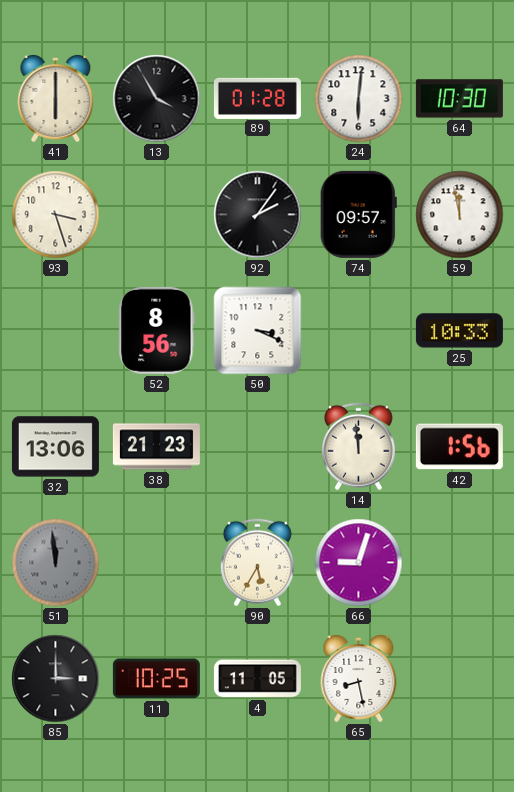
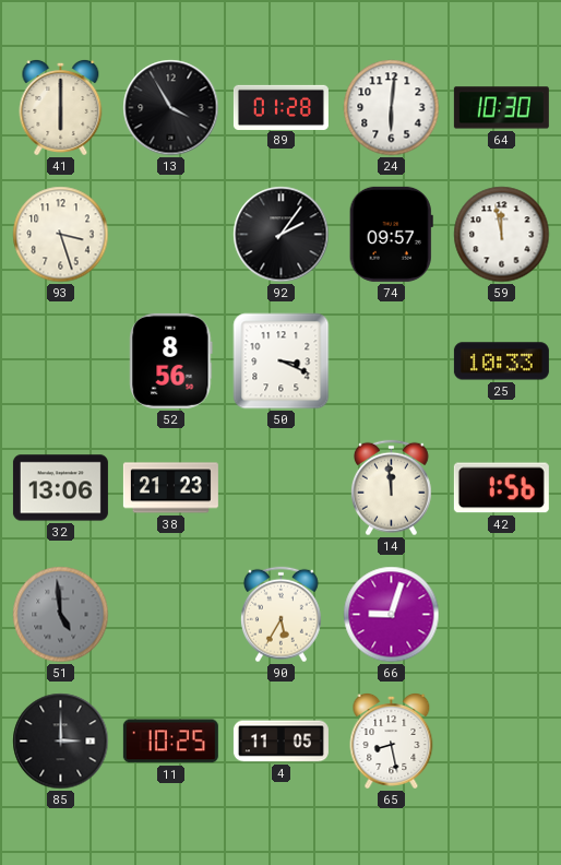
51: 11:59 -> 4:59
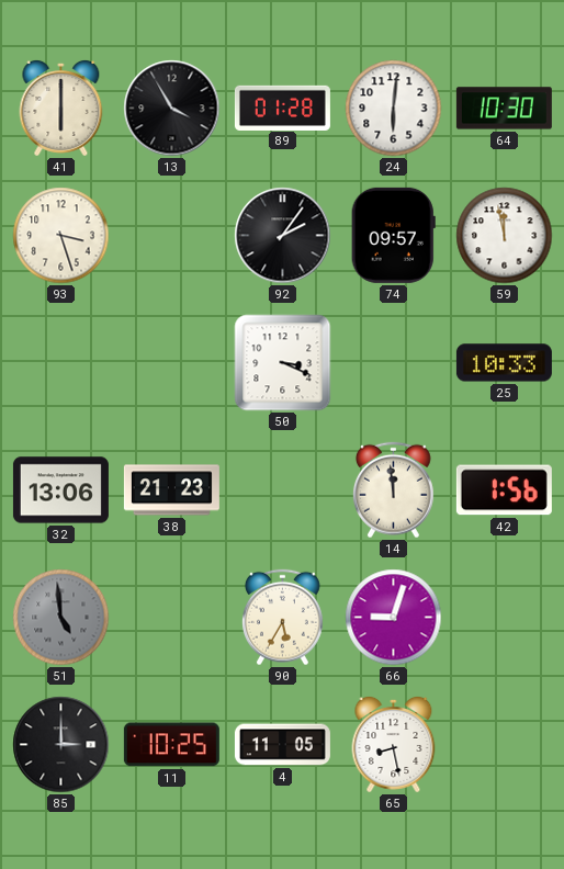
52: 8:56 -> none
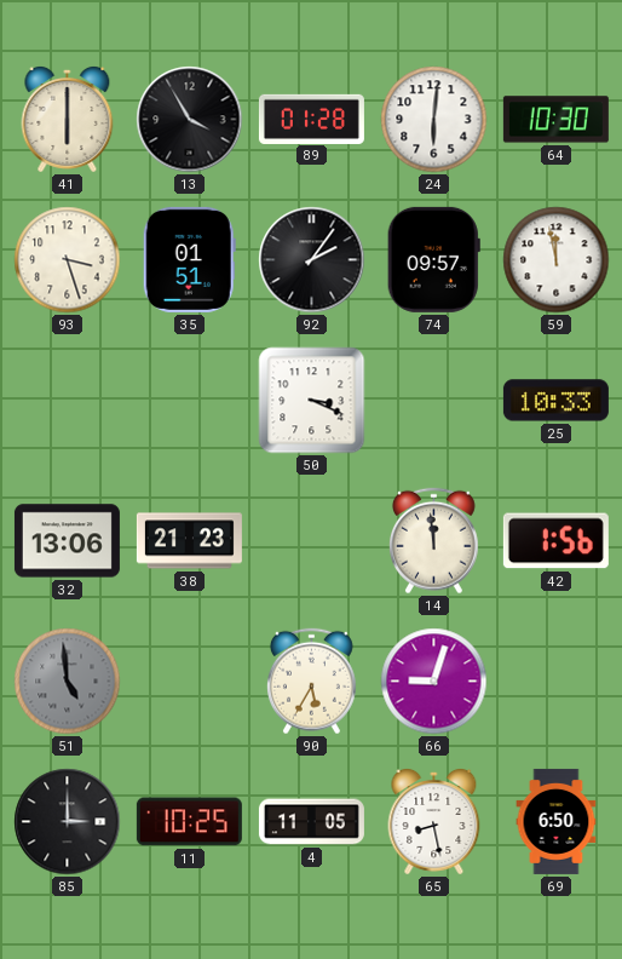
35: none -> 01:51
69: none -> 6:50
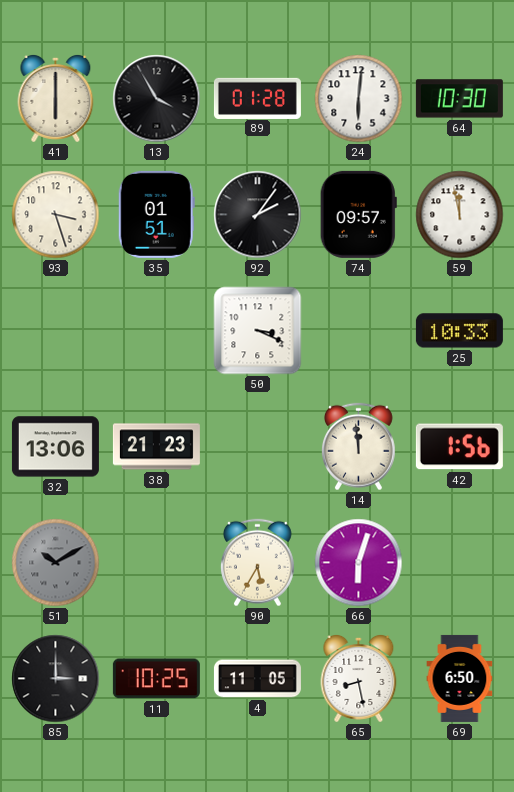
51: 4:59 -> 10:10
66: 9:03 -> 6:03
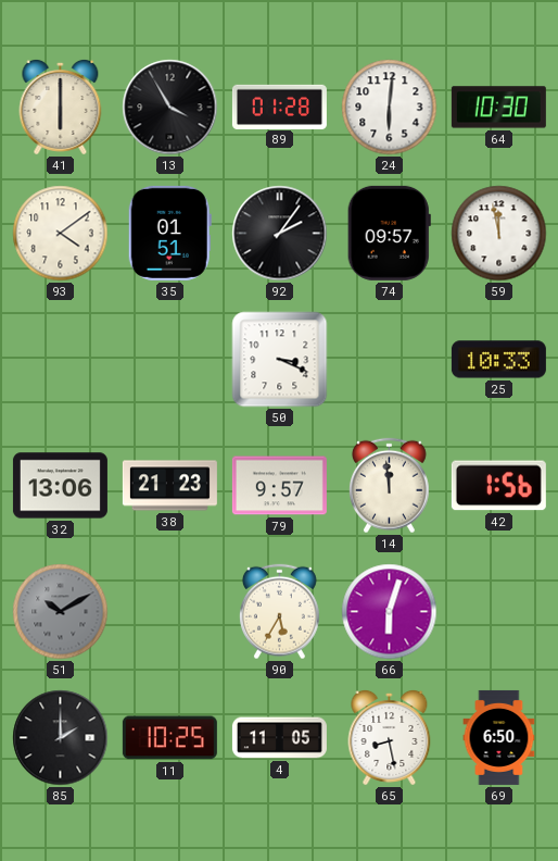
93: 3:27 -> 4:09
79: none -> 9:57
85: 3:00 -> 2:00
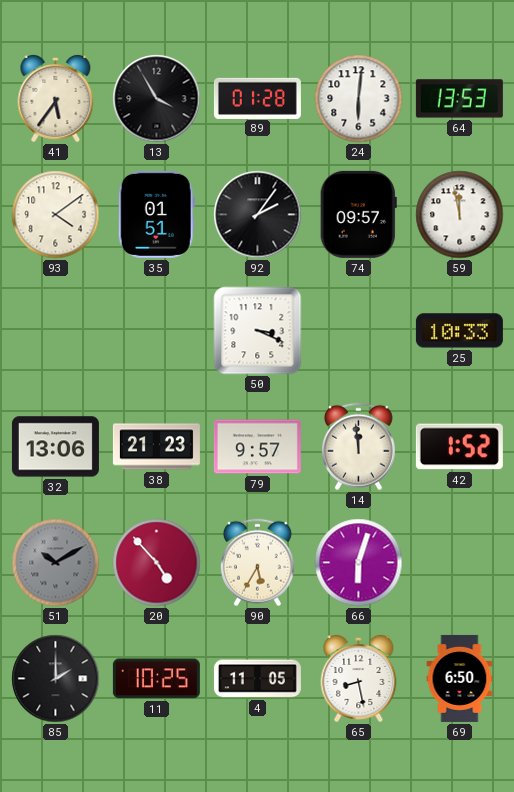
41: 6:00 -> 5:36
64: 10:30 -> 13:53
42: 1:56 -> 1:52
20: none -> 4:53
